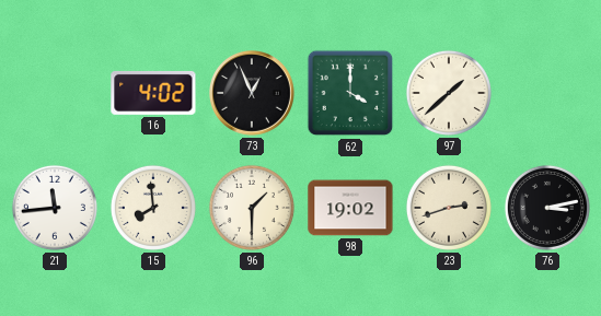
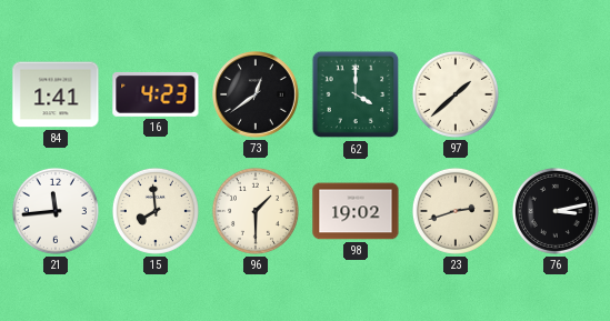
84: none -> 1:41
16: 4:02 -> 4:23
73: 12:56 -> 12:39
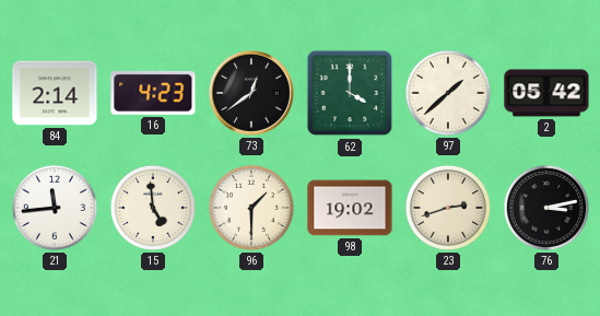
84: 1:41 -> 2:14
2: none -> 05:42
15: 7:59 -> 4:59
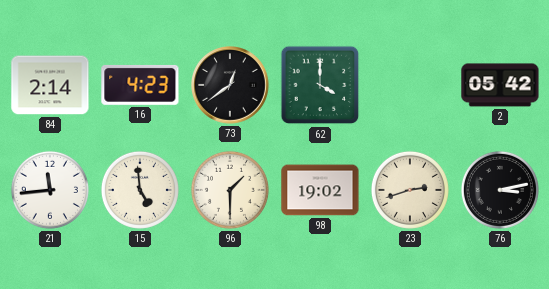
97: 1:38 -> none
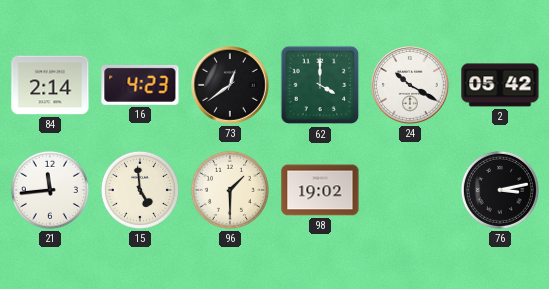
24: none -> 10:20
23: 2:42 -> none
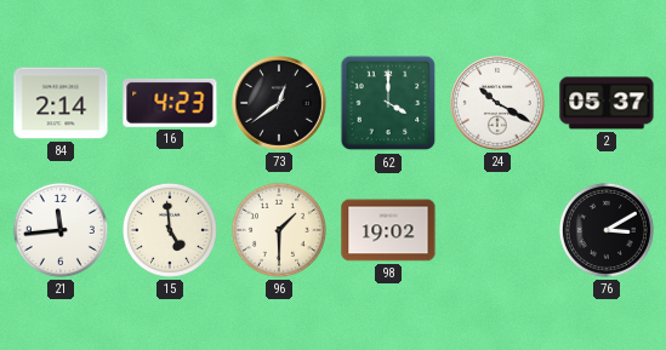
2: 05:42 -> 05:37
76: 3:13 -> 3:10
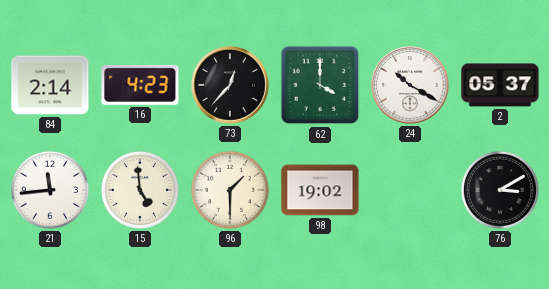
73: 12:39 -> 12:37
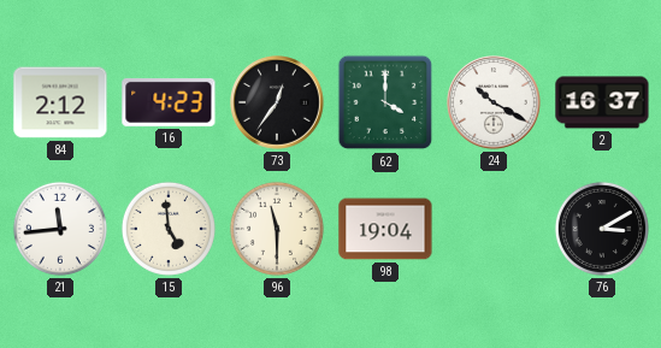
84: 2:14 -> 2:12
73: 12:37 -> 12:36
2: 05:37 -> 16:37
96: 1:30 -> 11:30
98: 19:02 -> 19:04
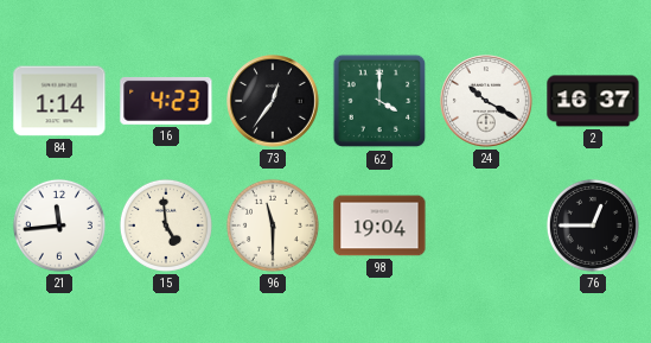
84: 2:12 -> 1:14
76: 3:10 -> 12:45
